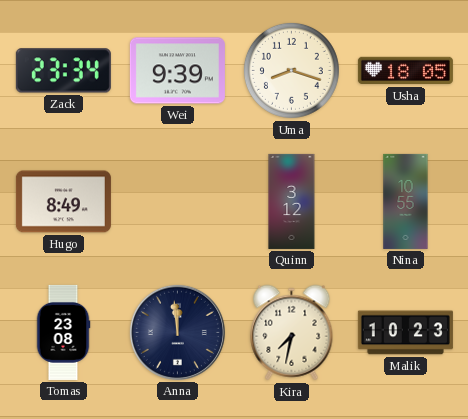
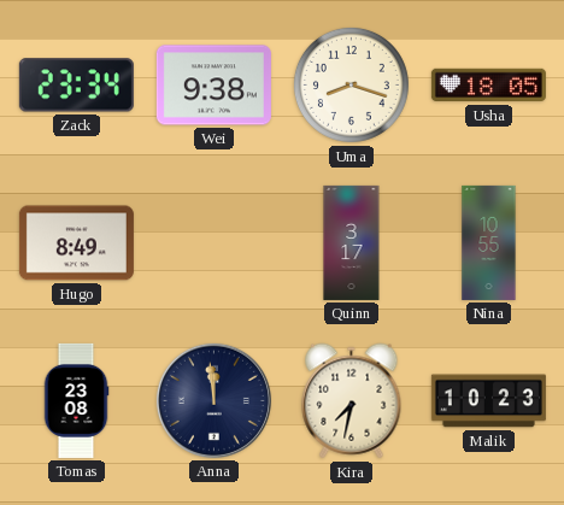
Wei: 9:39 -> 9:38
Quinn: 3:12 -> 3:17
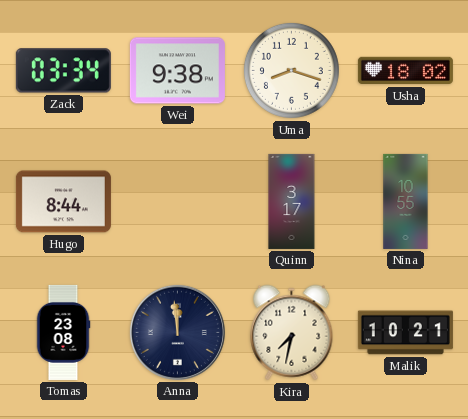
Zack: 23:34 -> 03:34
Usha: 18:05 -> 18:02
Hugo: 8:49 -> 8:44
Malik: 10:23 -> 10:21
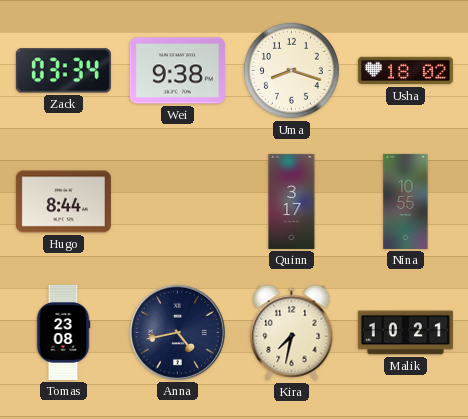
Anna: 11:59 -> 4:43
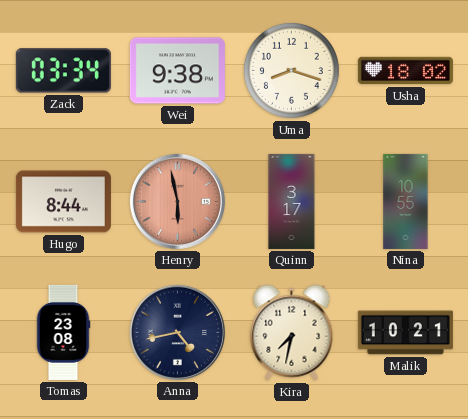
Henry: none -> 5:58
